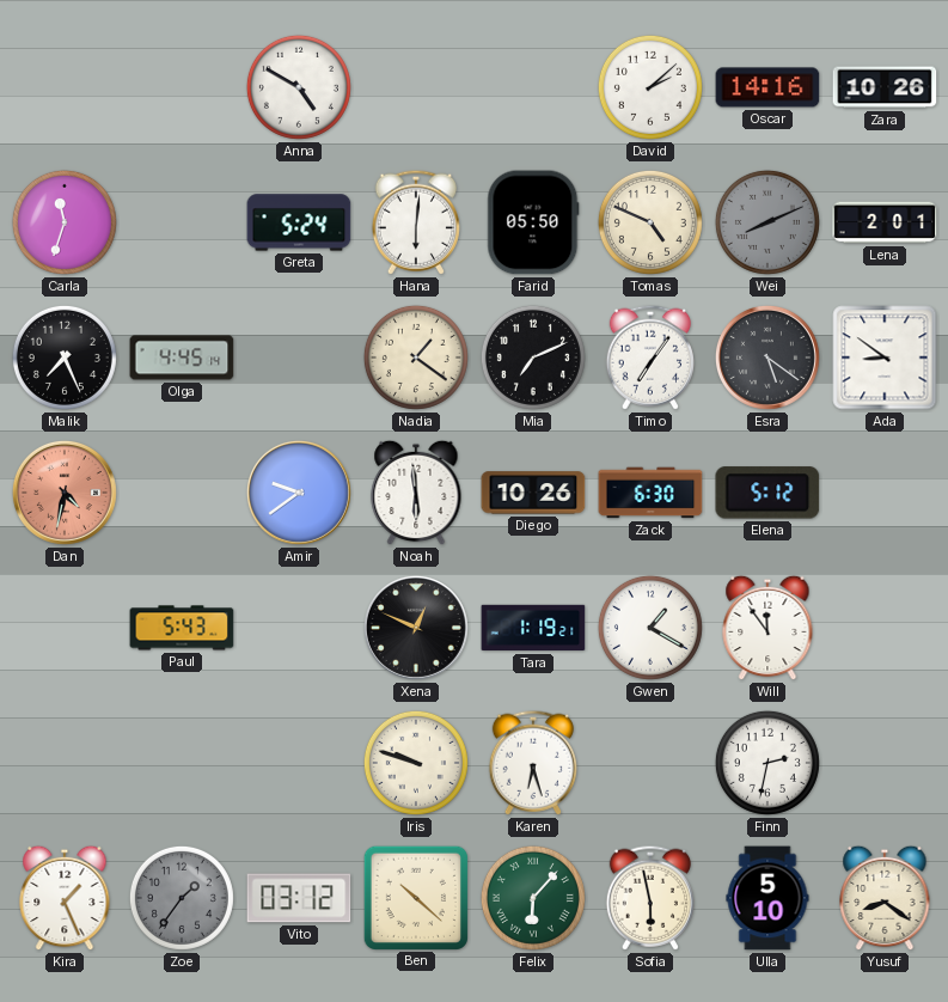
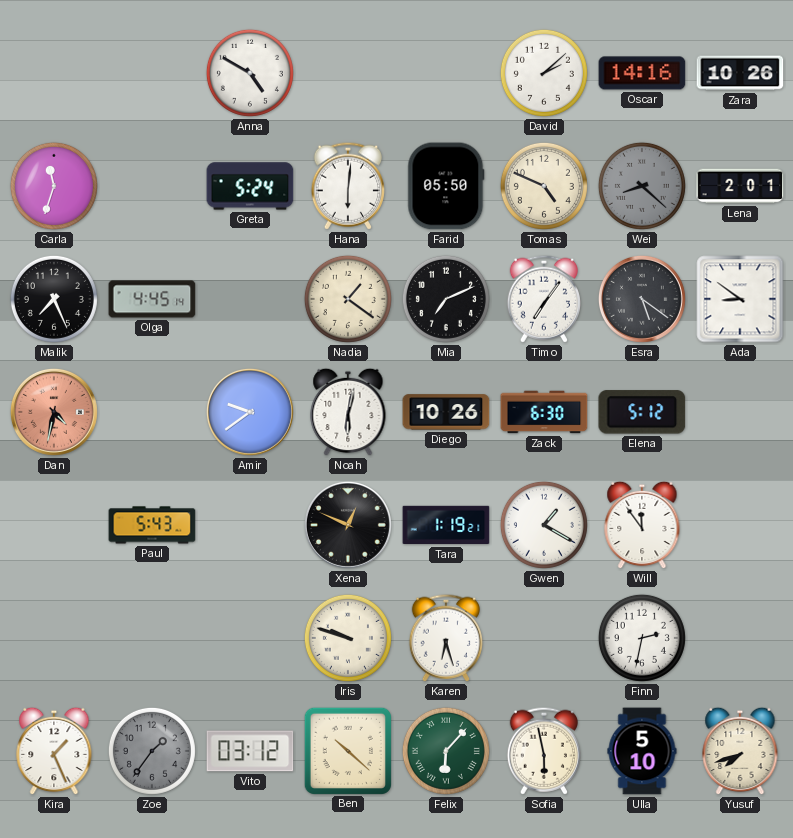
Wei: 8:11 -> 8:22
Noah: 5:59 -> 6:02
Yusuf: 8:21 -> 7:42
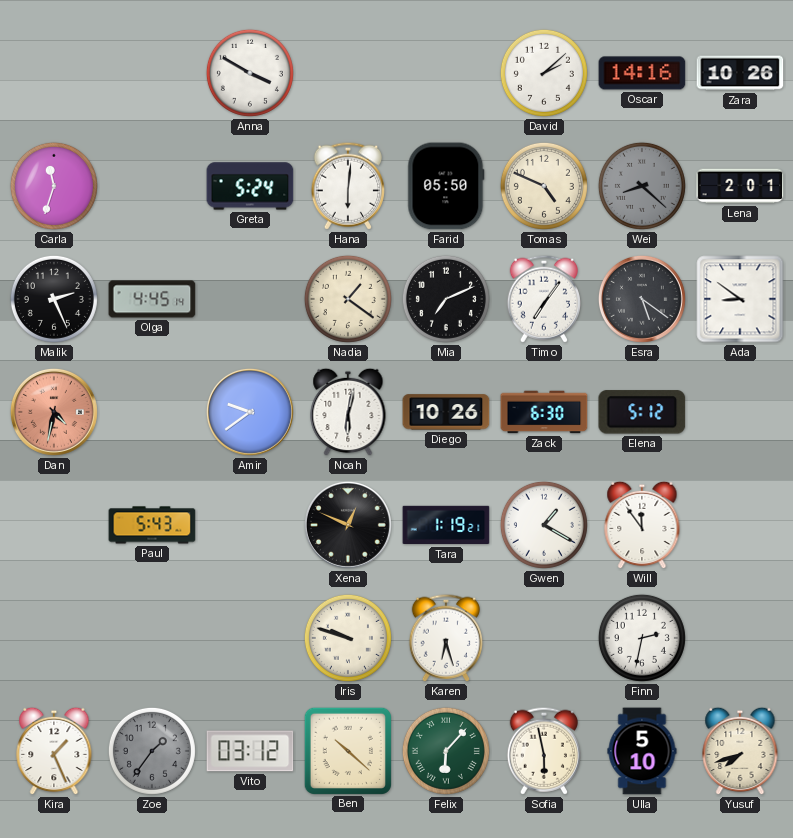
Anna: 4:50 -> 3:50
Malik: 7:26 -> 2:26
